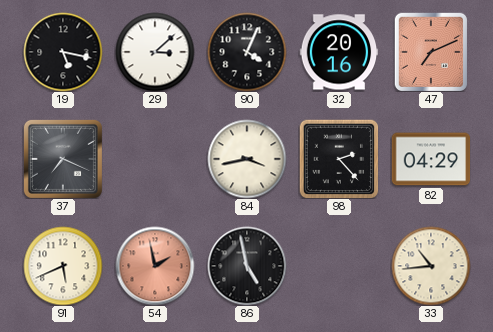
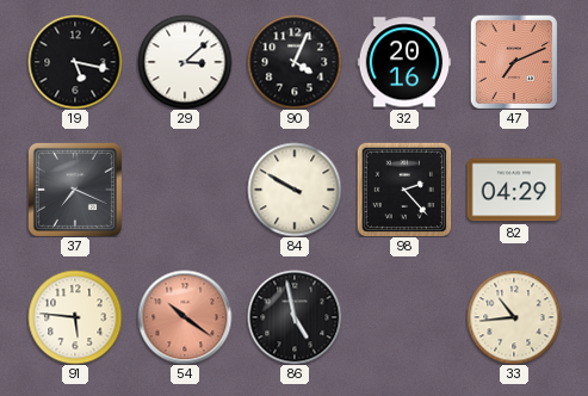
84: 3:43 -> 9:50
91: 5:41 -> 5:46
54: 1:58 -> 10:21
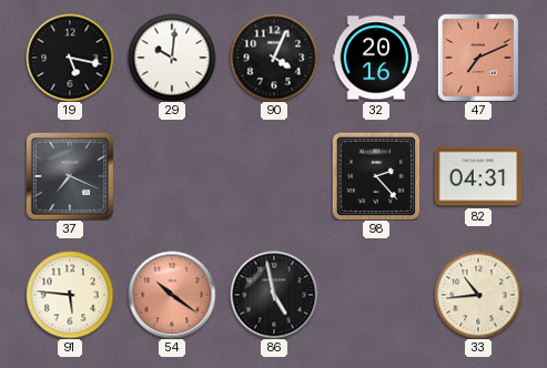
29: 3:08 -> 10:01
84: 9:50 -> none
82: 04:29 -> 04:31
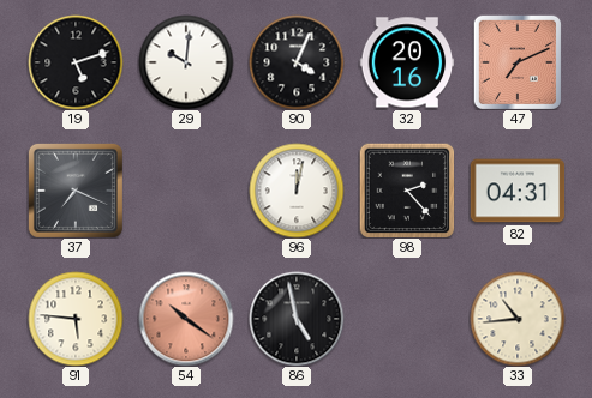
19: 5:17 -> 5:12
96: none -> 12:02
